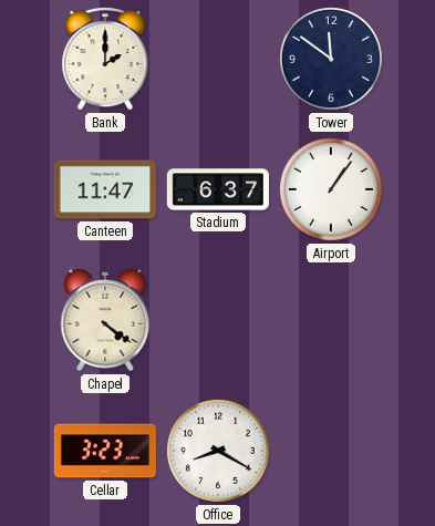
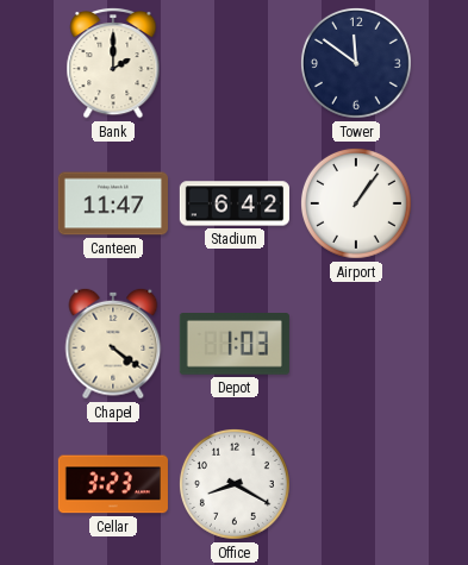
Stadium: 6:37 -> 6:42
Depot: none -> 1:03
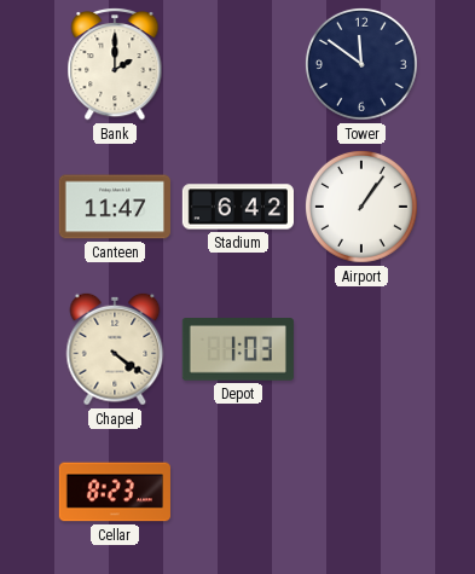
Cellar: 3:23 -> 8:23
Office: 8:20 -> none
